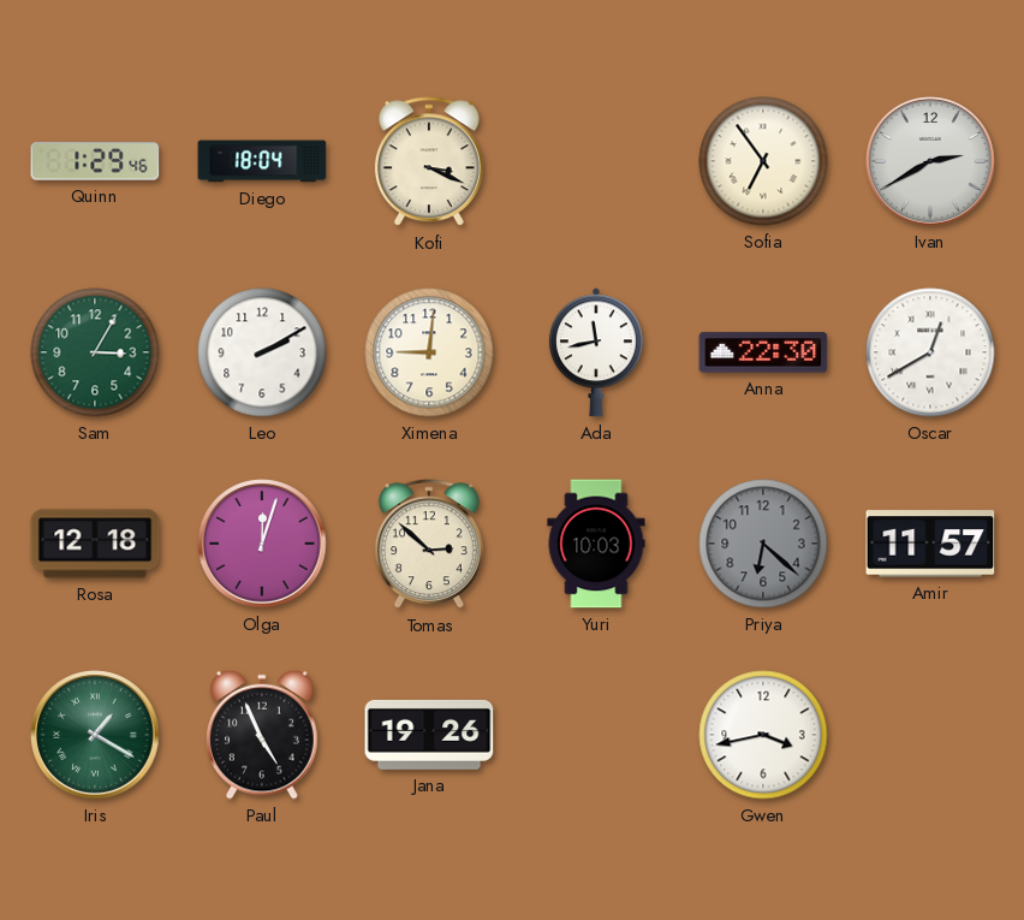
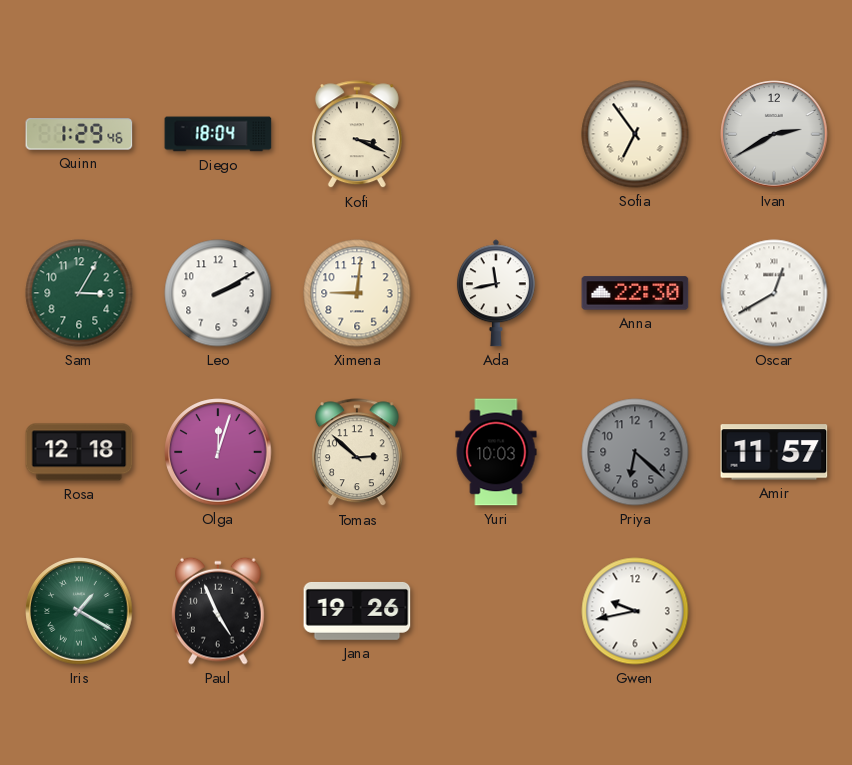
Gwen: 3:43 -> 9:43
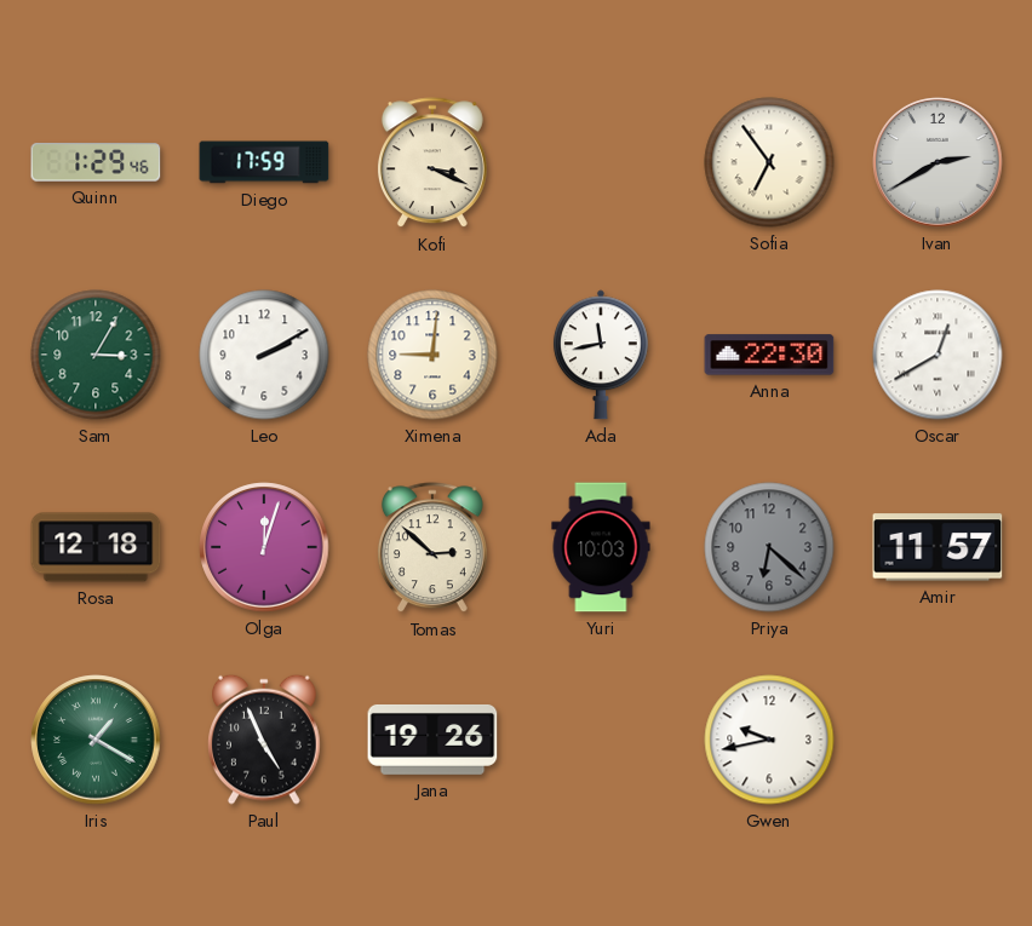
Diego: 18:04 -> 17:59
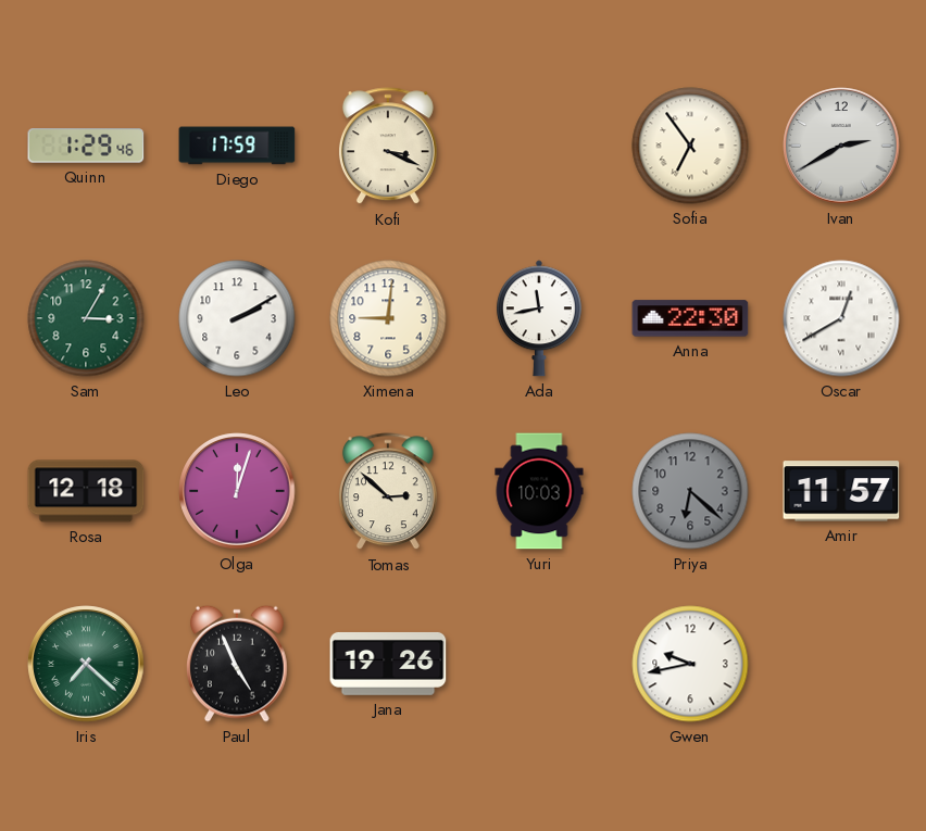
Iris: 1:20 -> 7:22
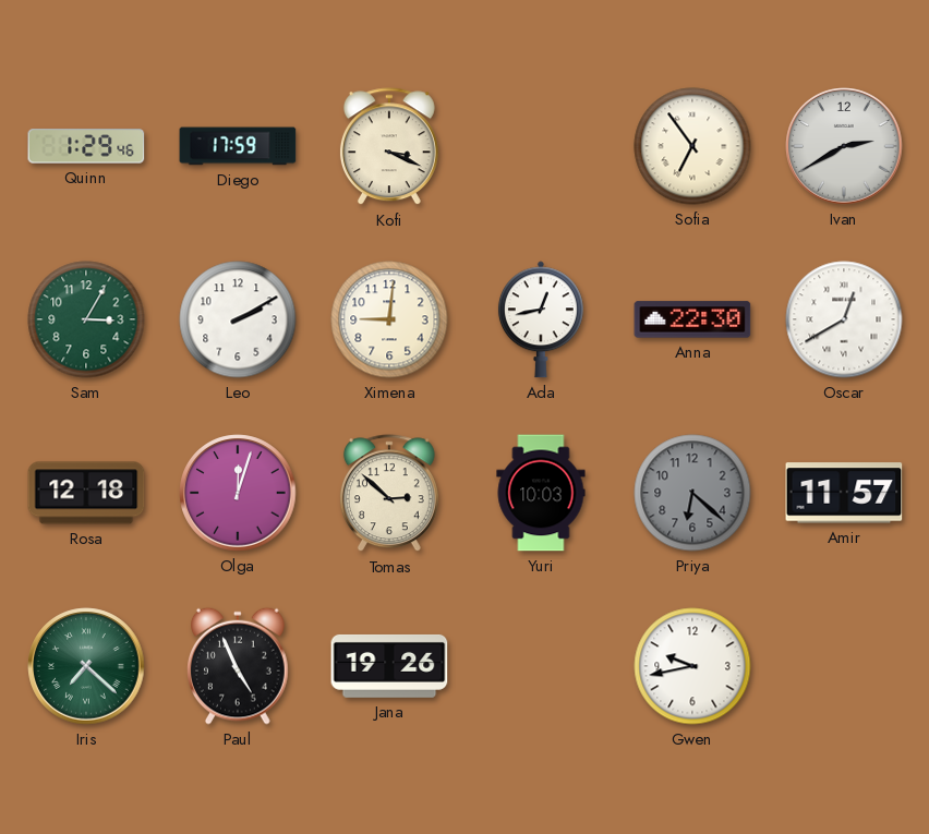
Ada: 11:43 -> 12:43
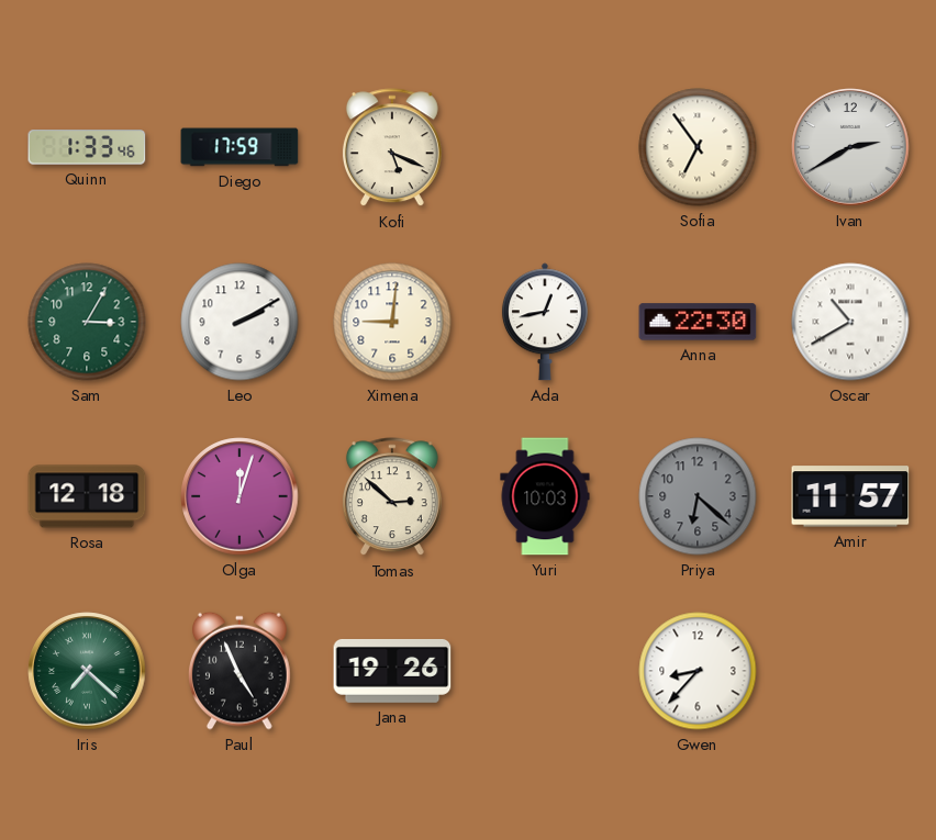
Quinn: 1:29 -> 1:33
Kofi: 3:19 -> 5:19
Oscar: 12:40 -> 10:40
Gwen: 9:43 -> 8:37
